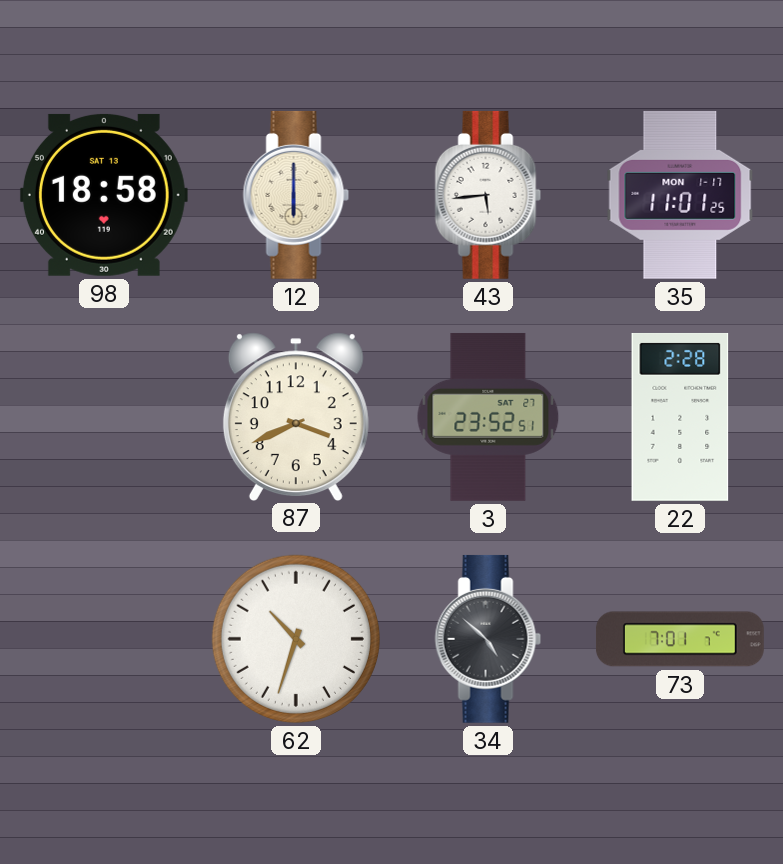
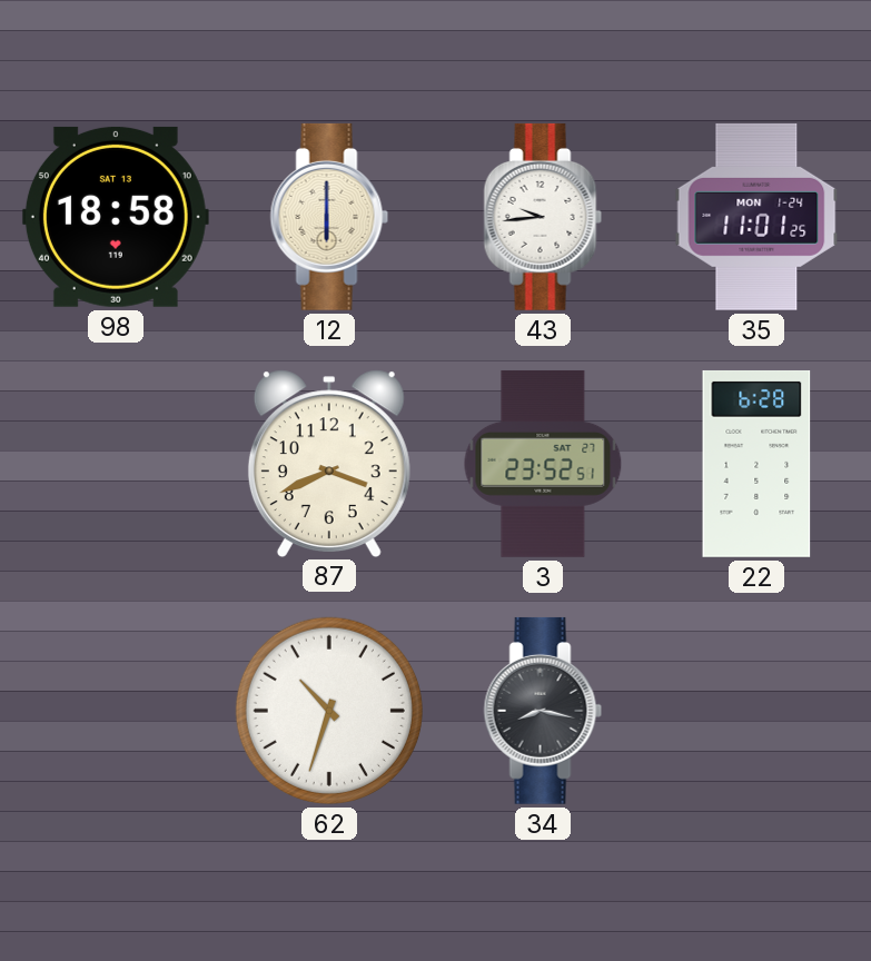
43: 5:44 -> 9:44
35 date: MON 1-17 -> MON 1-24
22: 2:28 -> 6:28
34: 4:52 -> 8:17
73: 7:01 -> none
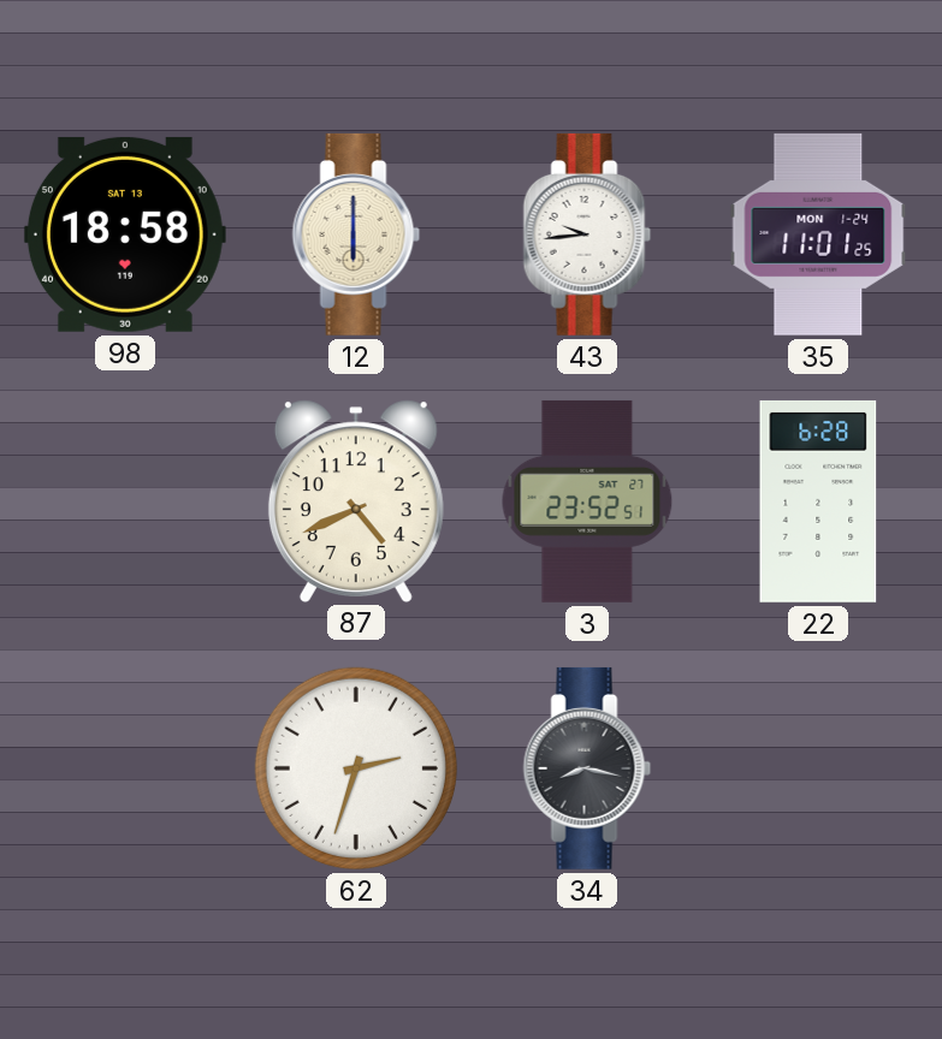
87: 3:41 -> 4:41
62: 10:33 -> 2:33
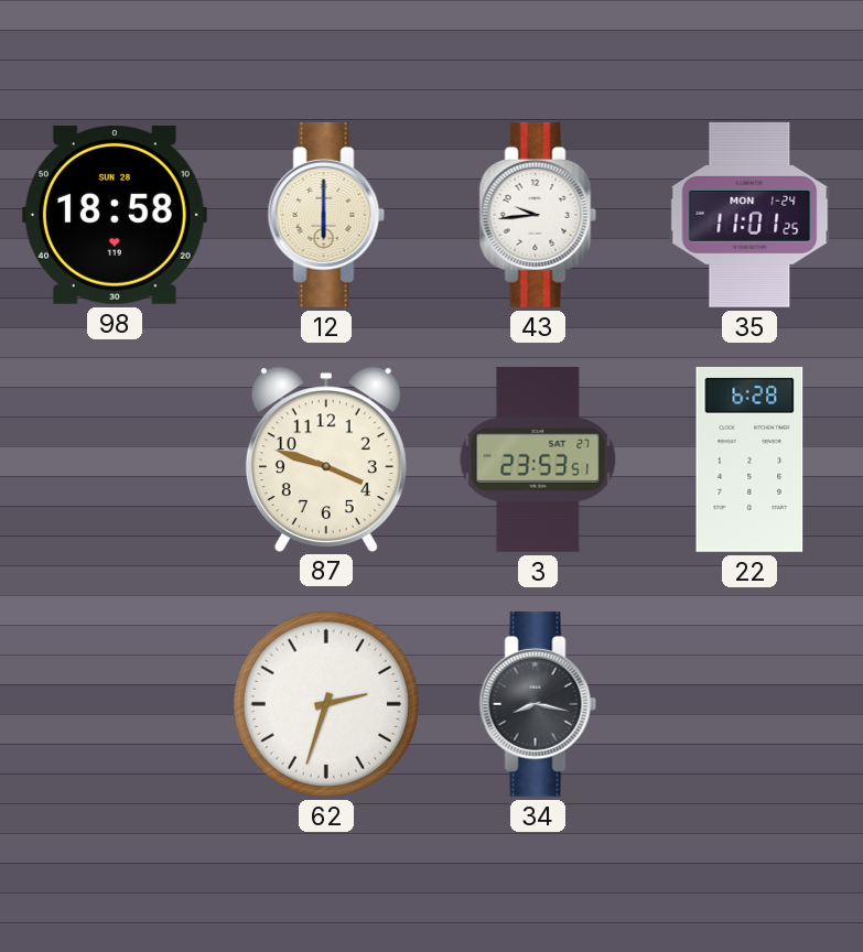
98 date: SAT 13 -> SUN 28
87: 4:41 -> 3:48
3: 23:52 -> 23:53
